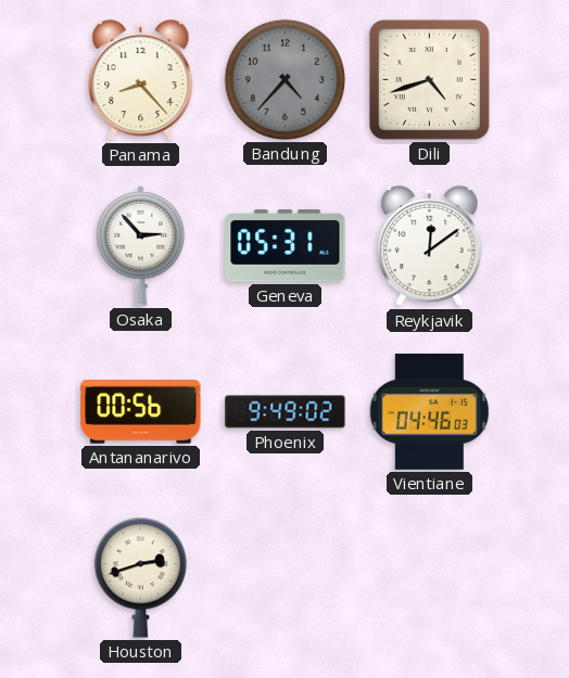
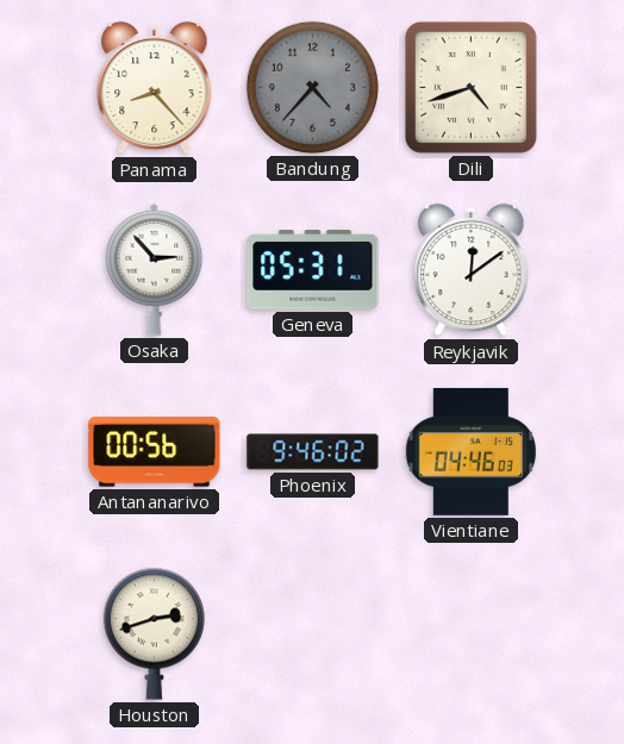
Phoenix: 9:49 -> 9:46
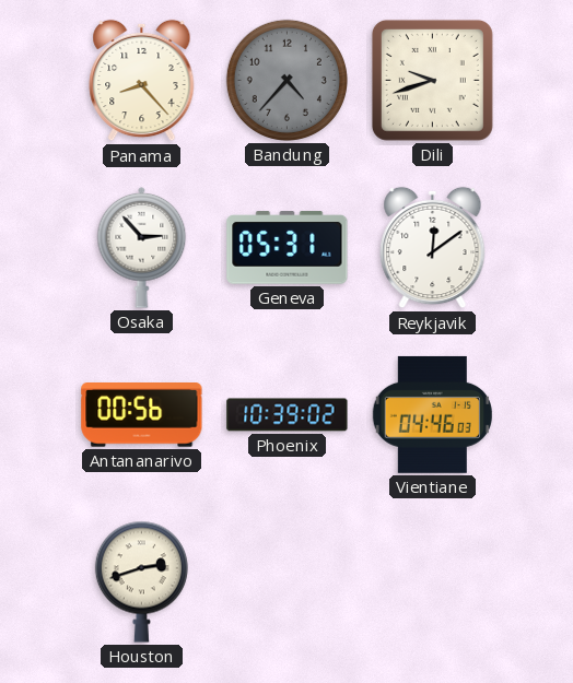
Dili: 4:42 -> 9:42
Phoenix: 9:46 -> 10:39
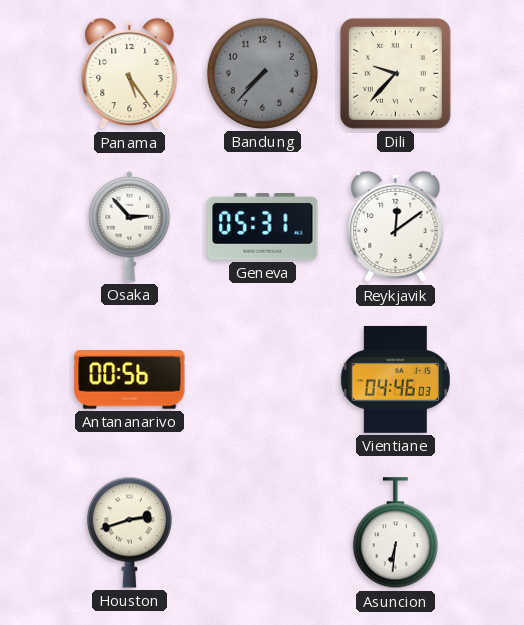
Panama: 8:23 -> 5:24
Bandung: 4:37 -> 7:37
Dili: 9:42 -> 9:37
Phoenix: 10:39 -> none
Asuncion: none -> 6:31
